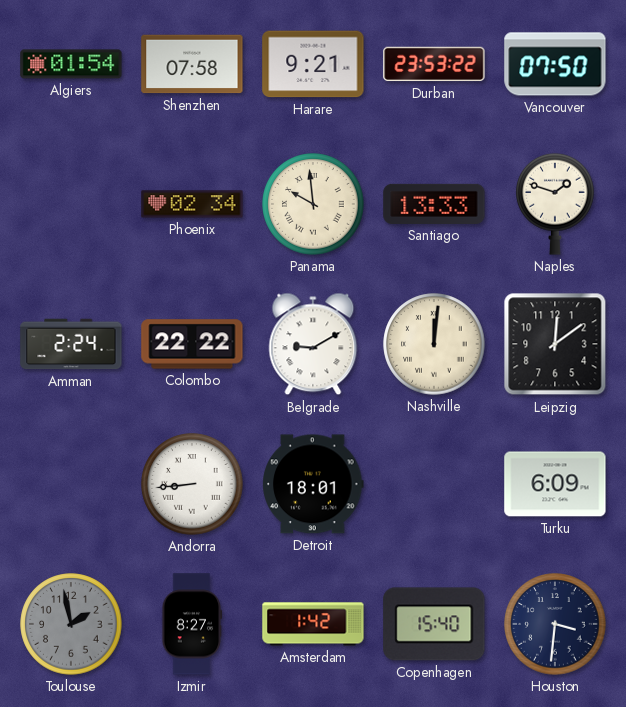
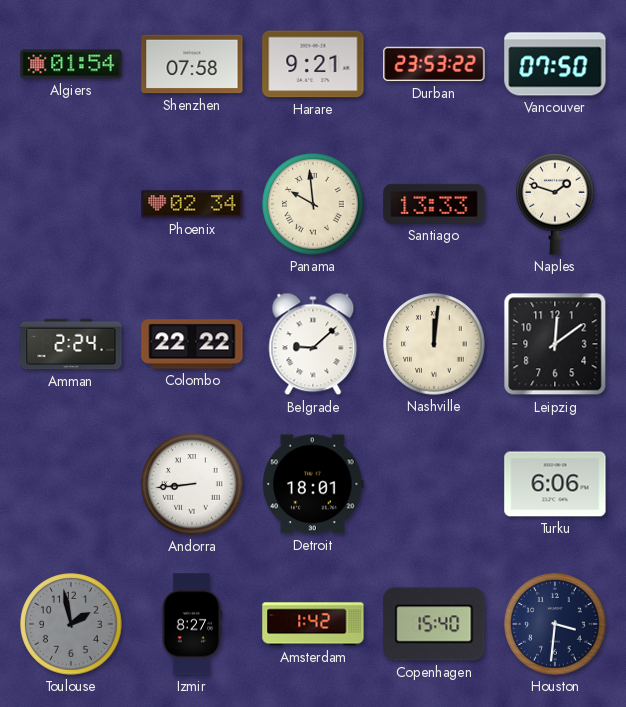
Belgrade: 9:10 -> 9:08
Turku: 6:09 -> 6:06
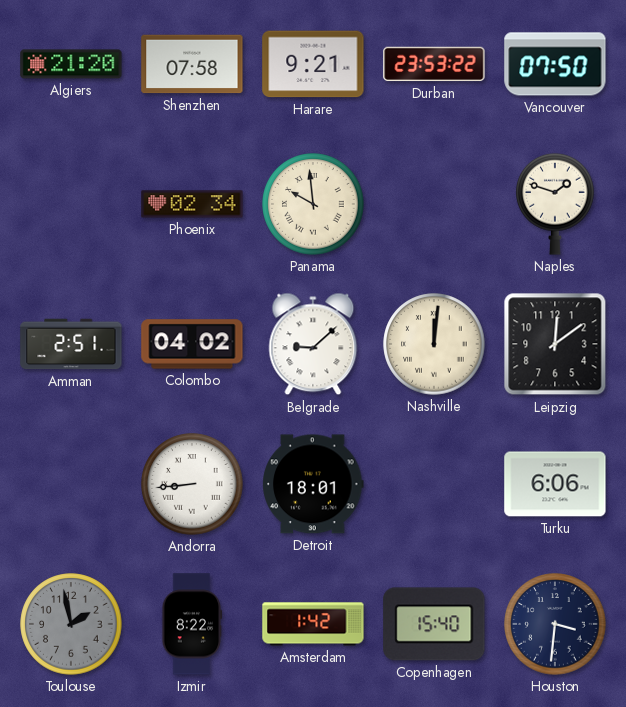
Algiers: 01:54 -> 21:20
Santiago: 13:33 -> none
Amman: 2:24 -> 2:51
Colombo: 22:22 -> 04:02
Izmir: 8:27 -> 8:22
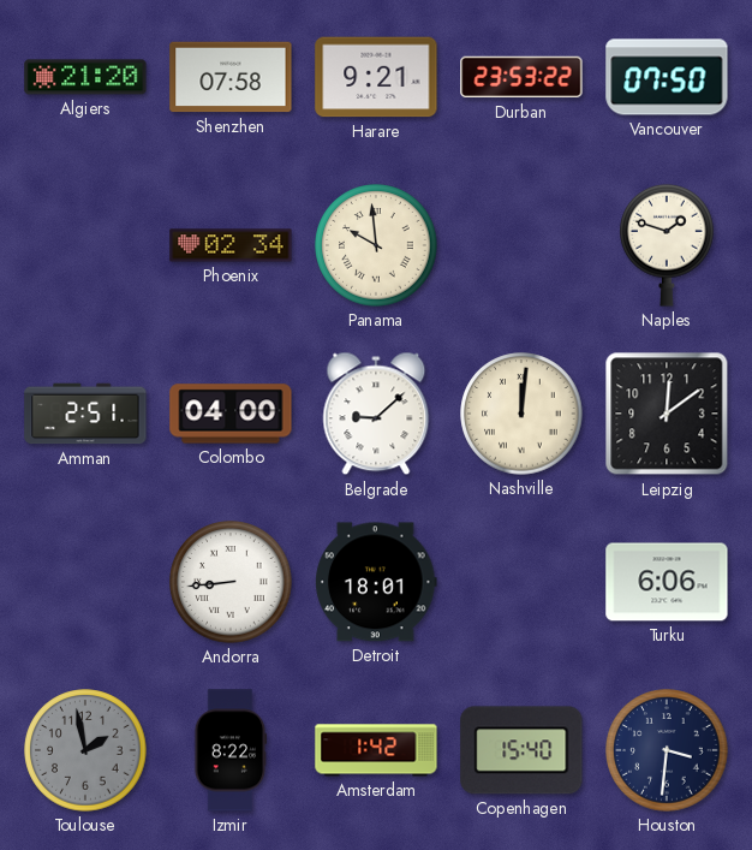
Colombo: 04:02 -> 04:00
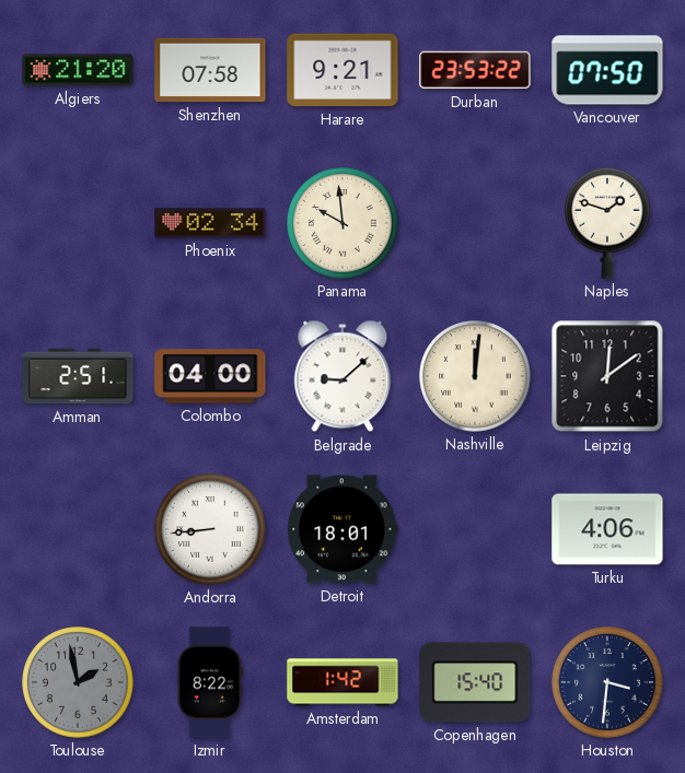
Turku: 6:06 -> 4:06
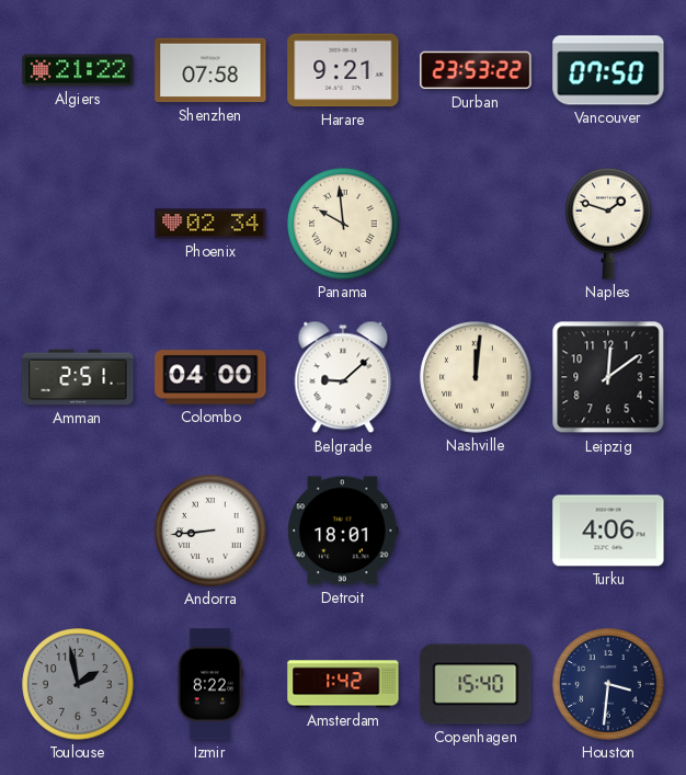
Algiers: 21:20 -> 21:22
